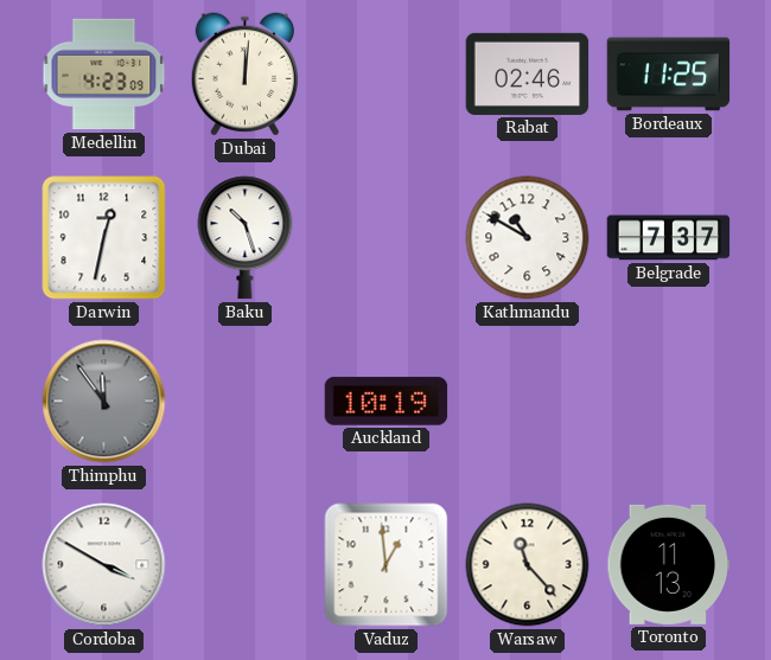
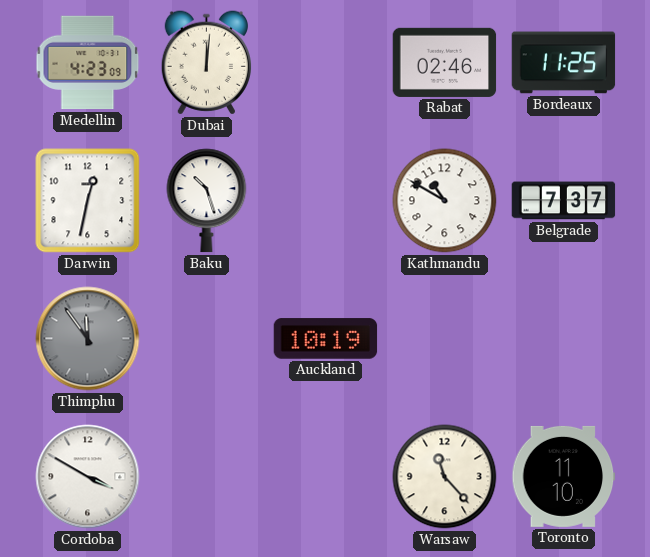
Vaduz: 12:59 -> none
Toronto: 11:13 -> 11:10
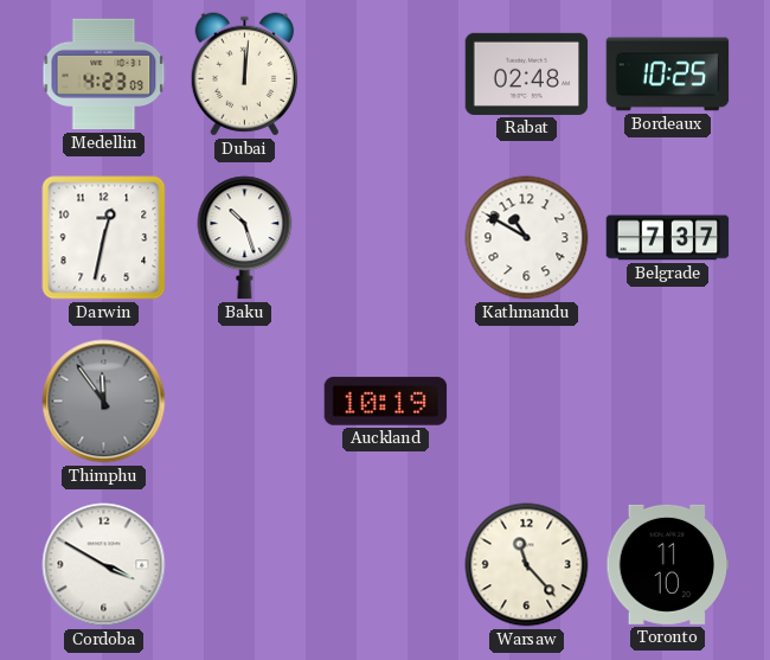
Rabat: 02:46 -> 02:48
Bordeaux: 11:25 -> 10:25
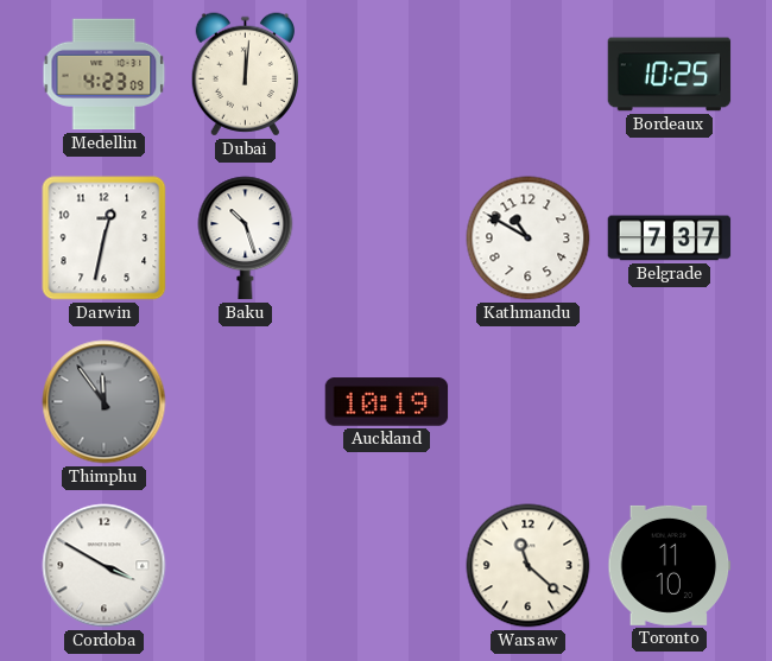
Rabat: 02:48 -> none
Warsaw: 11:23 -> 11:22
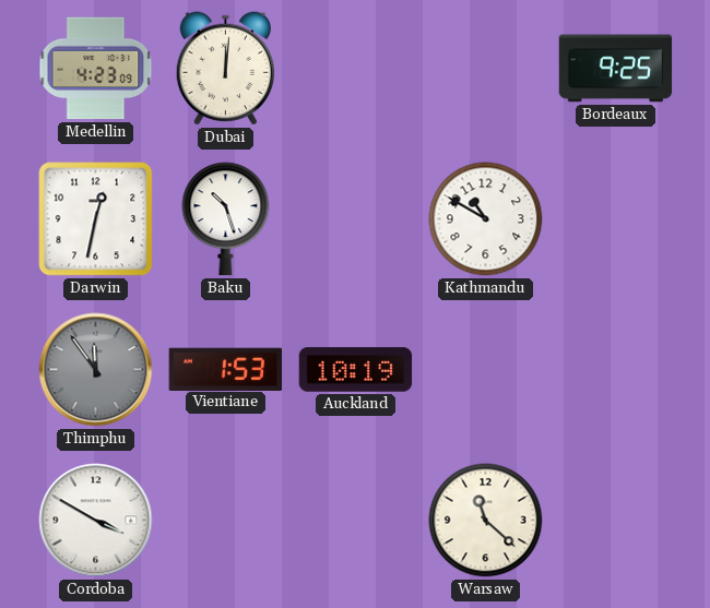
Bordeaux: 10:25 -> 9:25
Belgrade: 7:37 -> none
Vientiane: none -> 1:53
Toronto: 11:10 -> none
